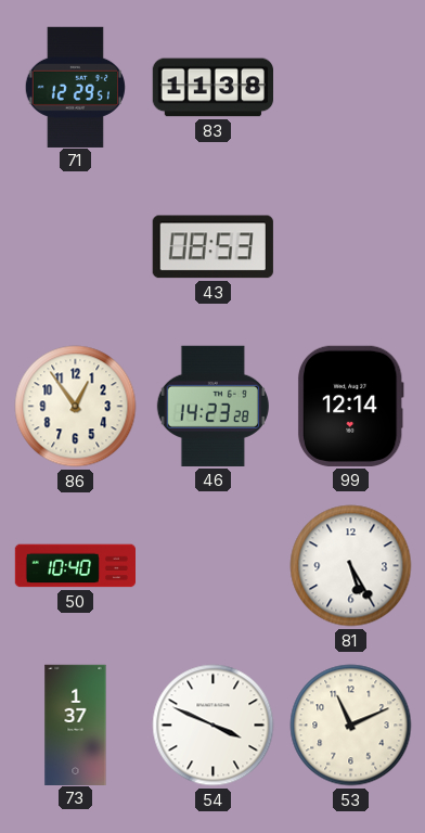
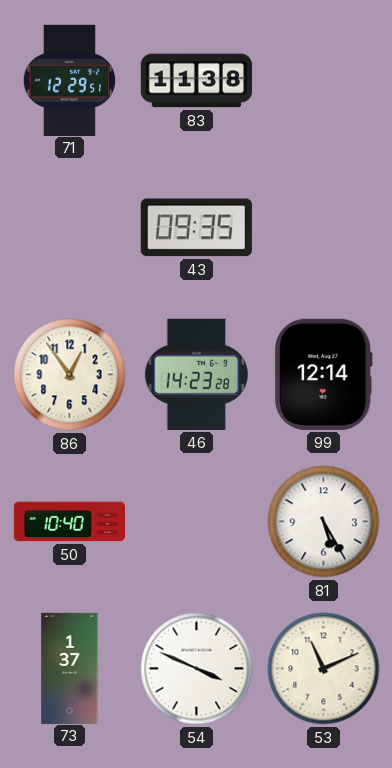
43: 08:53 -> 09:35
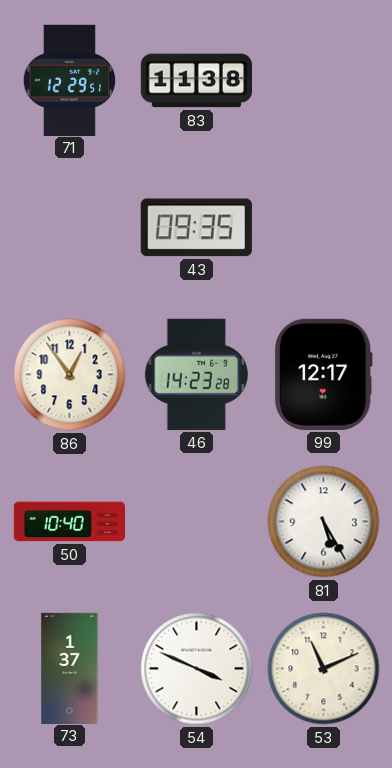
99: 12:14 -> 12:17
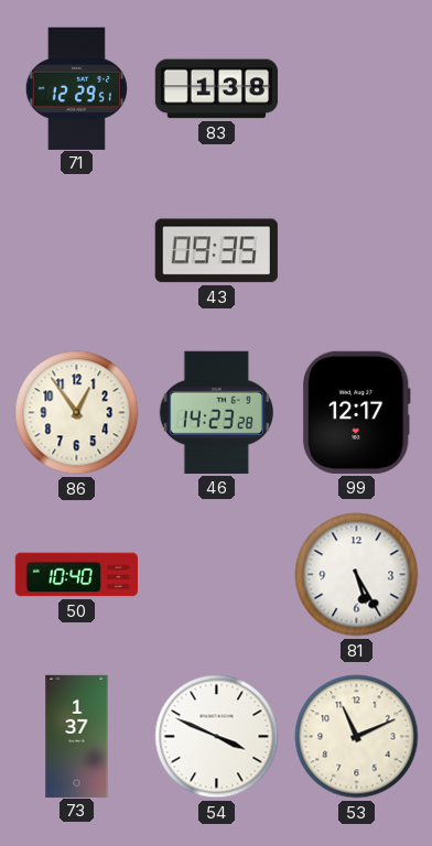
83: 11:38 -> 1:38
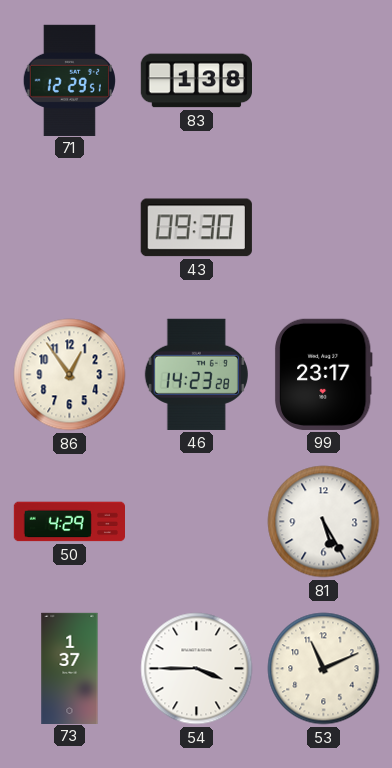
43: 09:35 -> 09:30
99: 12:17 -> 23:17
50: 10:40 -> 4:29
54: 3:49 -> 3:45
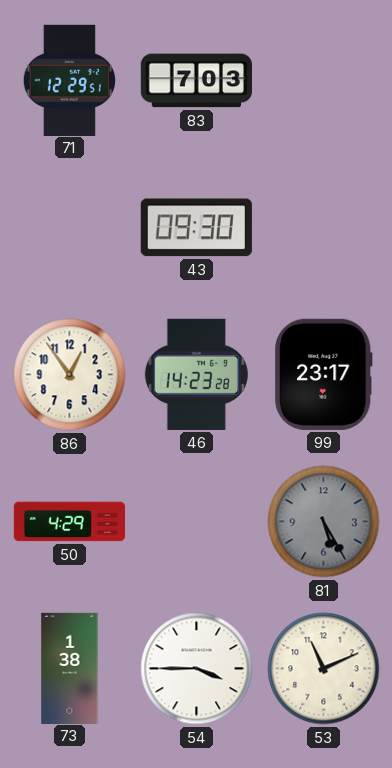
83: 1:38 -> 7:03
81 dial: white -> grey
73: 1:37 -> 1:38
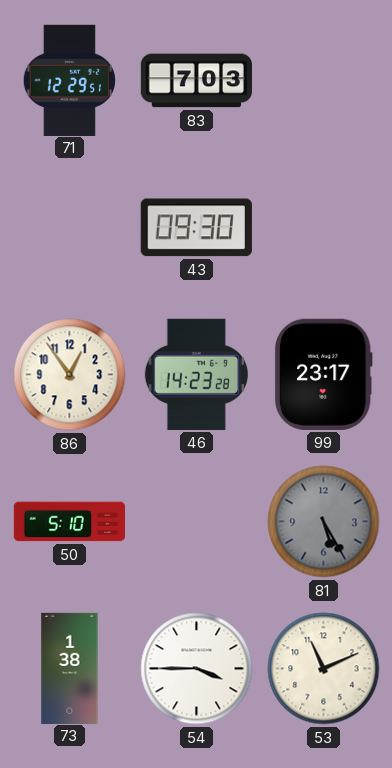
50: 4:29 -> 5:10
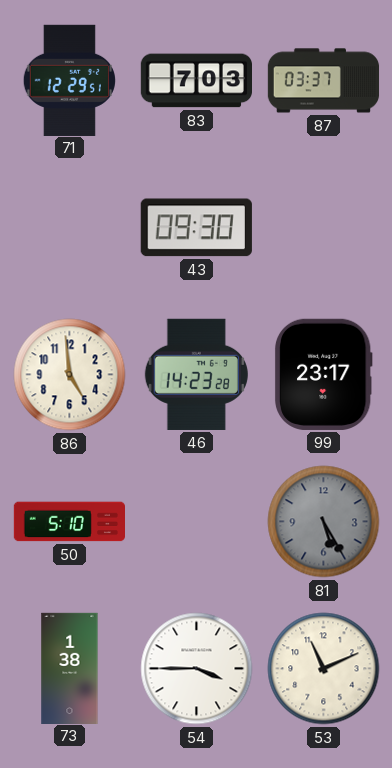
87: none -> 03:37
86: 12:54 -> 4:59
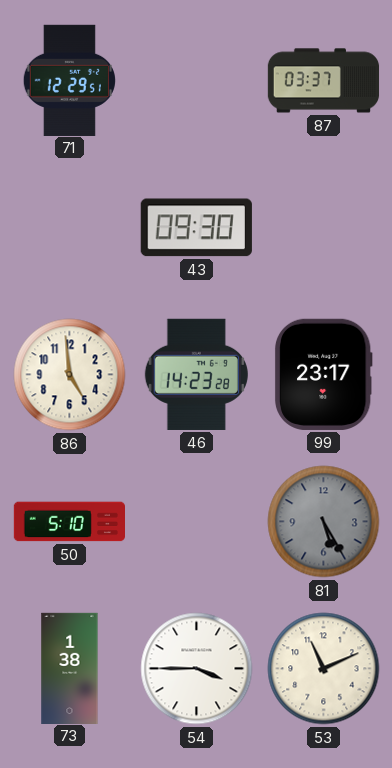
83: 7:03 -> none
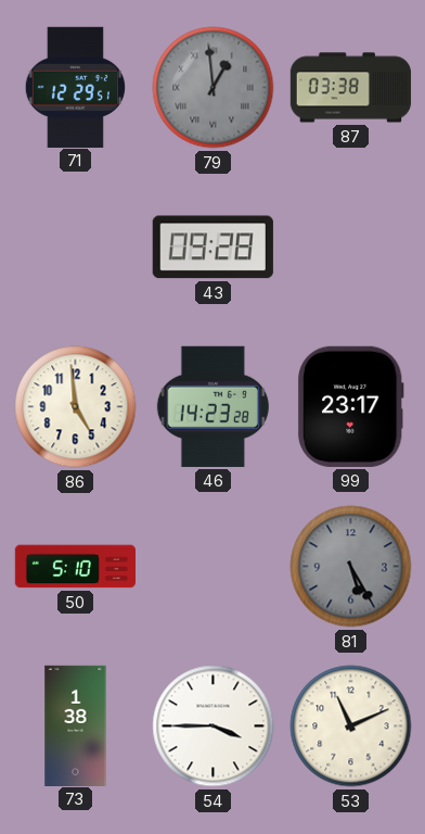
79: none -> 12:59
87: 03:37 -> 03:38
43: 09:30 -> 09:28
